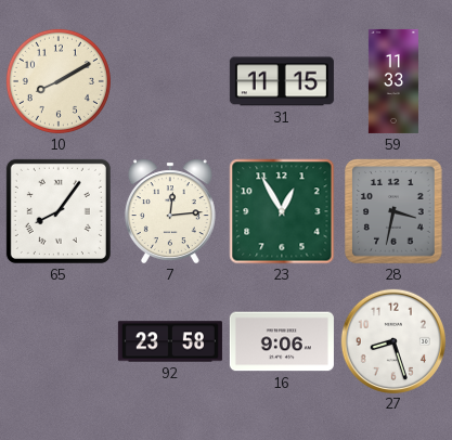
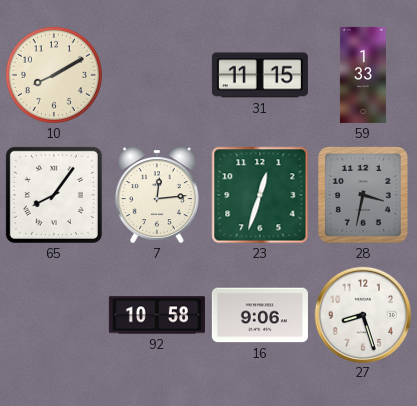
59: 11:33 -> 1:33
23: 12:55 -> 12:33
92: 23:58 -> 10:58
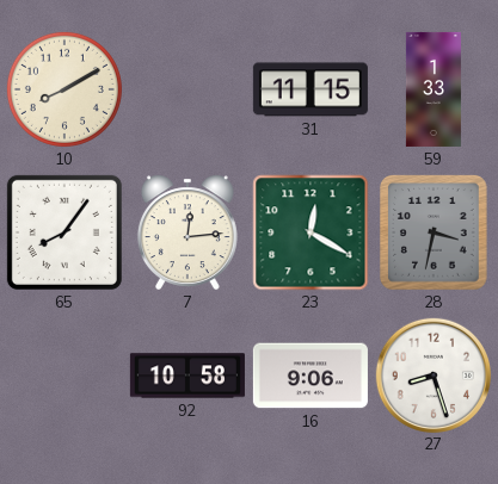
23: 12:33 -> 12:20
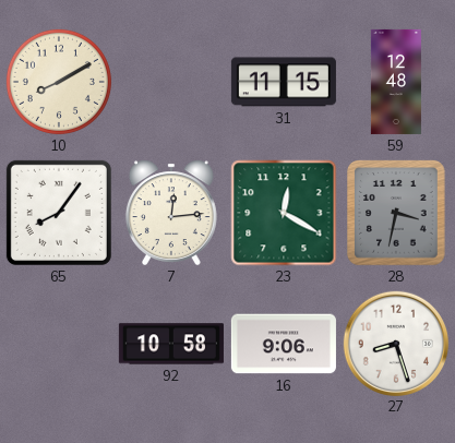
59: 1:33 -> 12:48
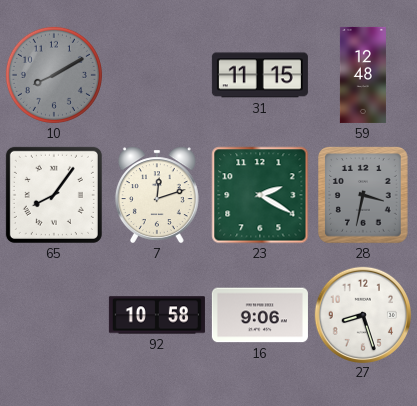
10 dial: cream -> grey
7: 12:14 -> 12:12
23: 12:20 -> 2:20
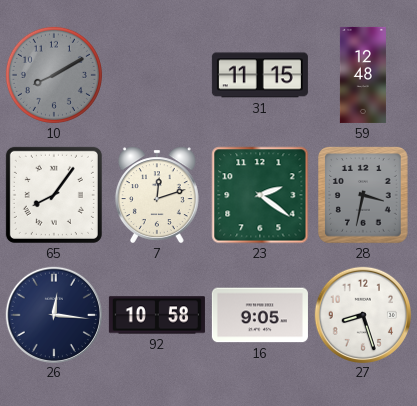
23: 2:20 -> 2:21
26: none -> 12:16
16: 9:06 -> 9:05
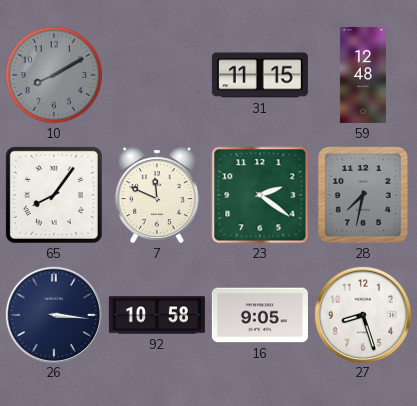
7: 12:12 -> 11:49
28: 3:32 -> 7:32
26: 12:16 -> 3:16
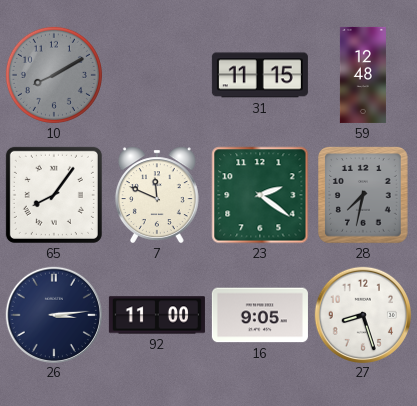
26: 3:16 -> 3:14
92: 10:58 -> 11:00
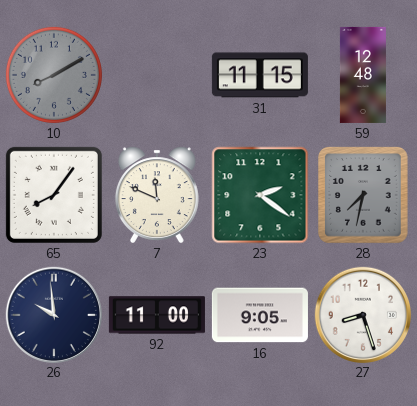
26: 3:14 -> 9:59
